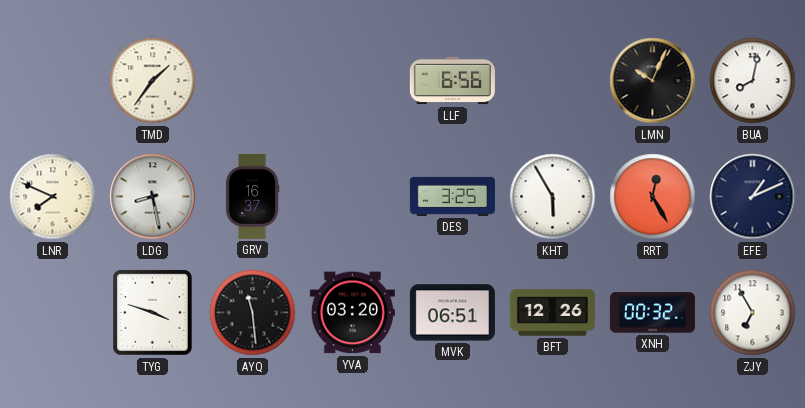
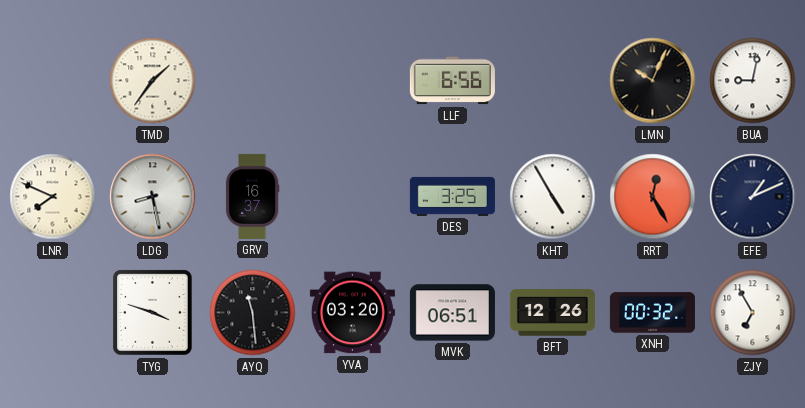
BUA: 8:02 -> 9:02
KHT: 5:55 -> 4:55
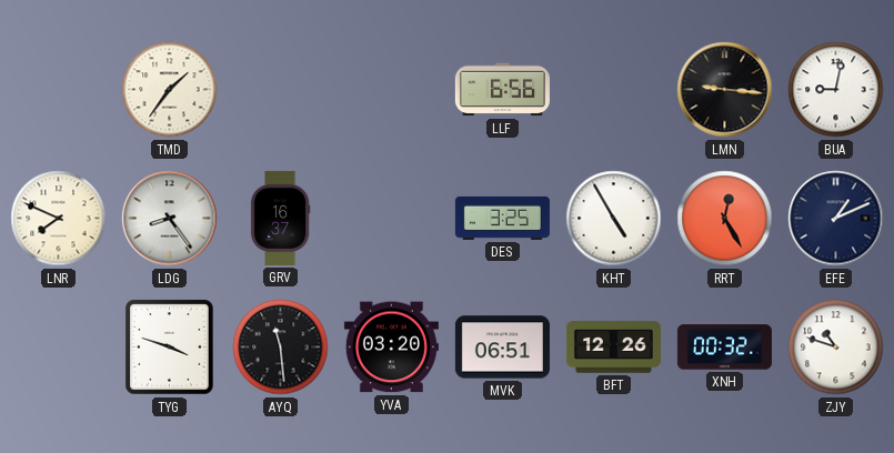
LMN: 10:04 -> 9:16
LDG: 8:28 -> 8:24
ZJY: 6:55 -> 10:48
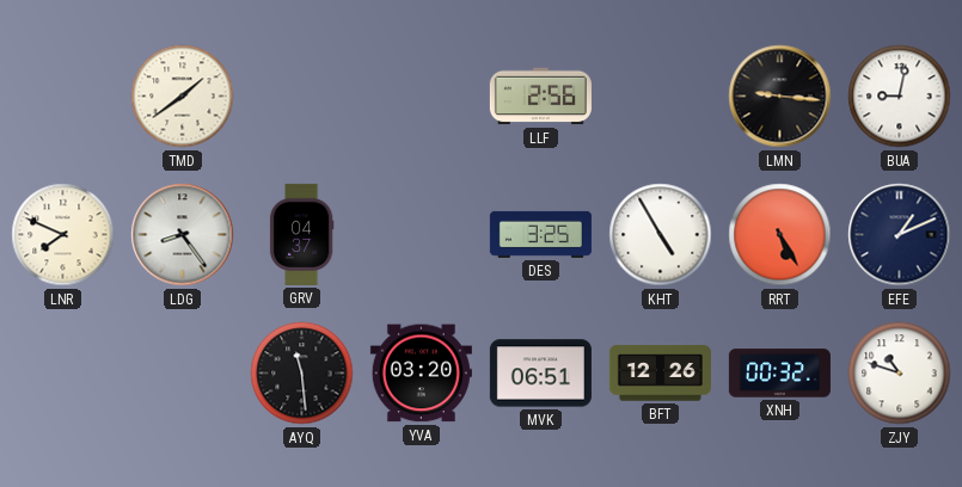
TMD: 1:36 -> 1:39
LLF: 6:56 -> 2:56
GRV: 16:37 -> 04:37
RRT: 12:25 -> 5:25
TYG: 3:48 -> none
